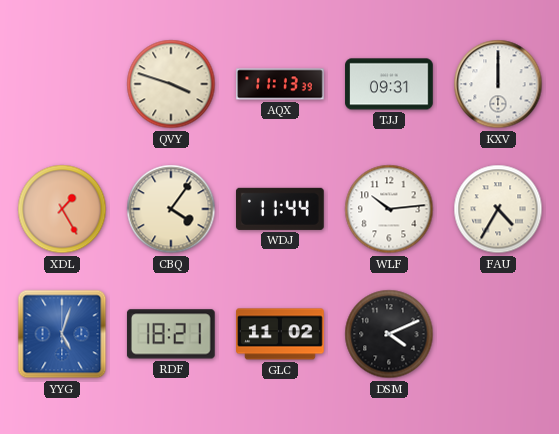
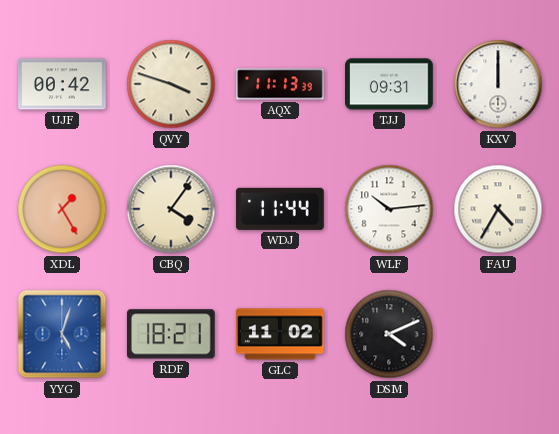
UJF: none -> 00:42
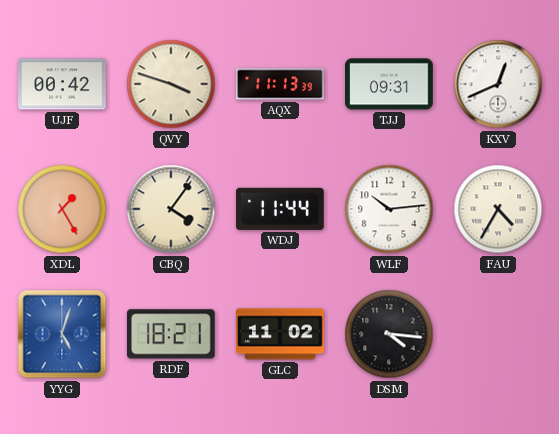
KXV: 12:00 -> 12:41
DSM: 4:11 -> 4:16
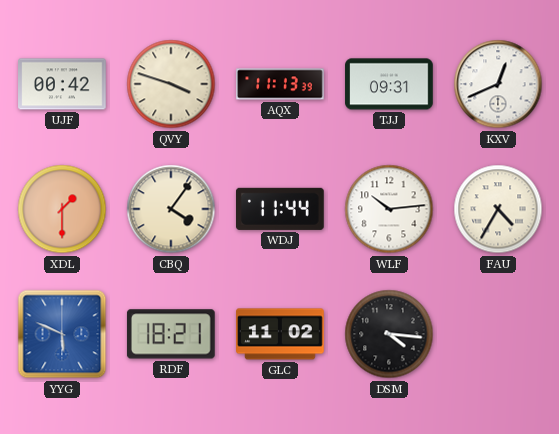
XDL: 1:25 -> 1:30
YYG: 5:03 -> 5:49
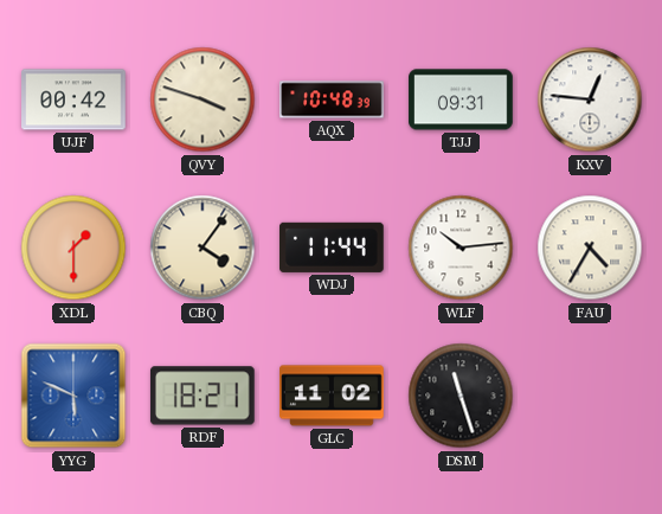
AQX: 11:13 -> 10:48
KXV: 12:41 -> 12:46
DSM: 4:16 -> 11:27
